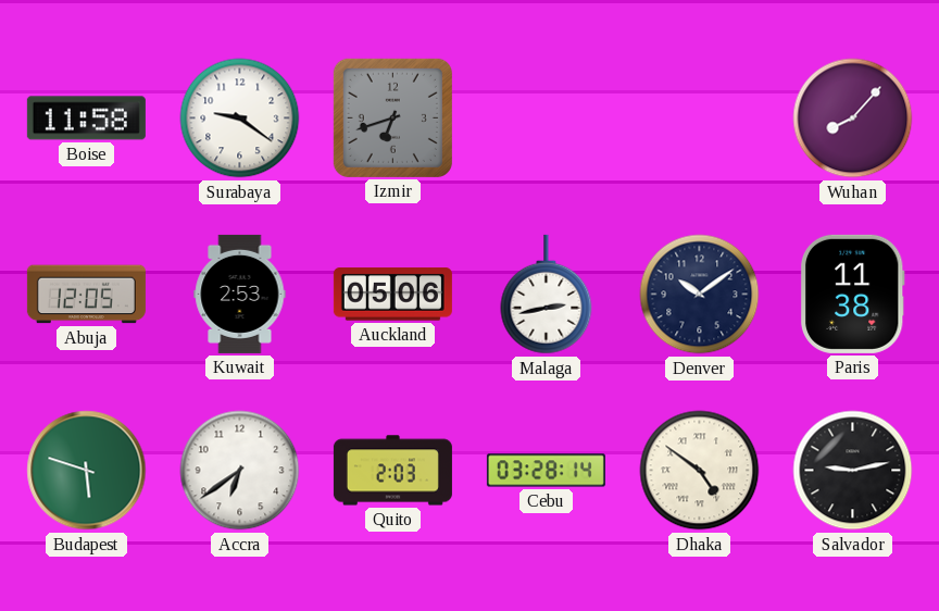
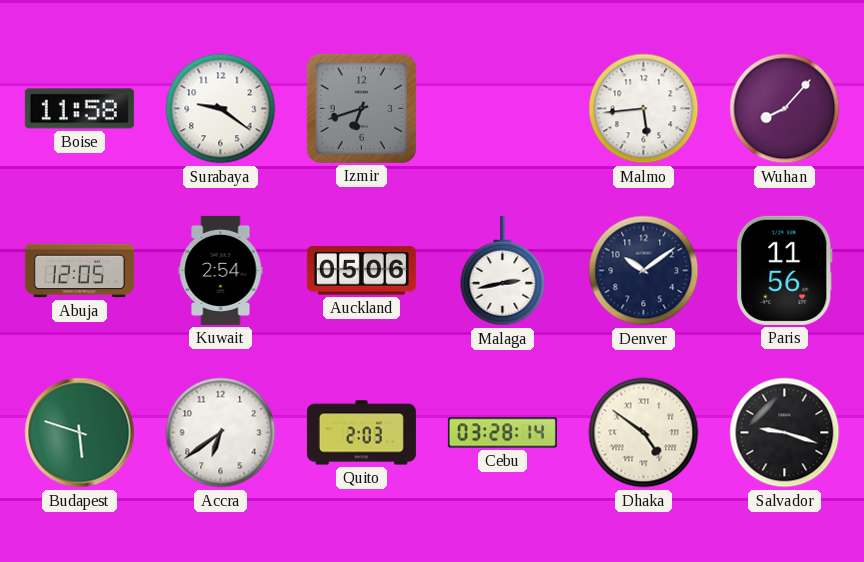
Malmo: none -> 5:44
Kuwait: 2:53 -> 2:54
Paris: 11:38 -> 11:56
Salvador: 9:13 -> 9:18
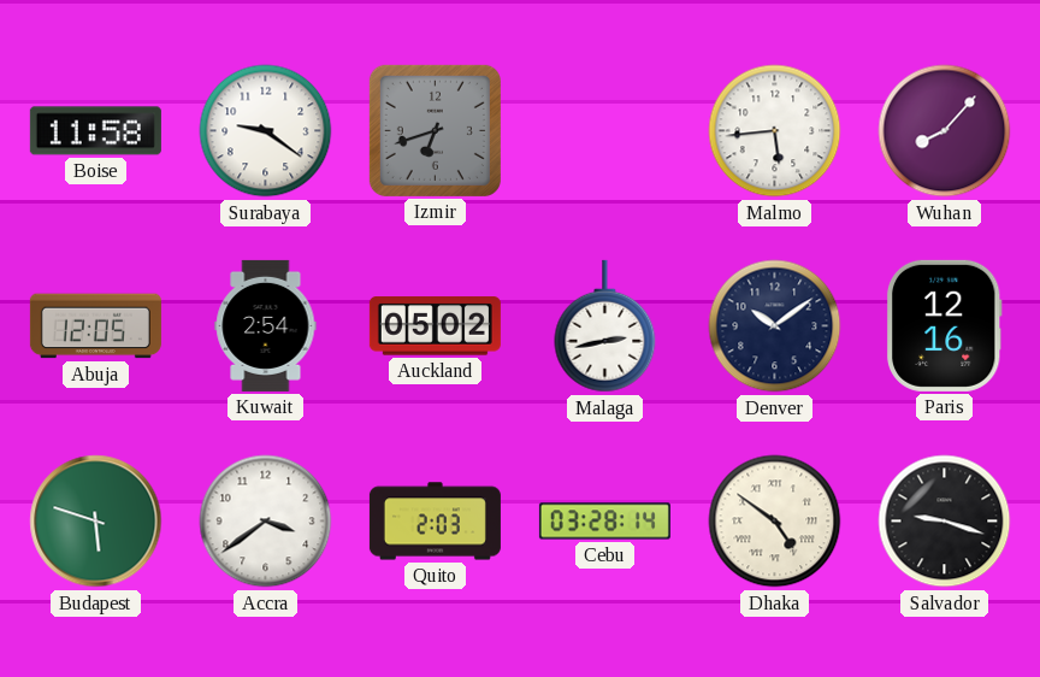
Auckland: 05:06 -> 05:02
Paris: 11:56 -> 12:16
Accra: 6:39 -> 3:39
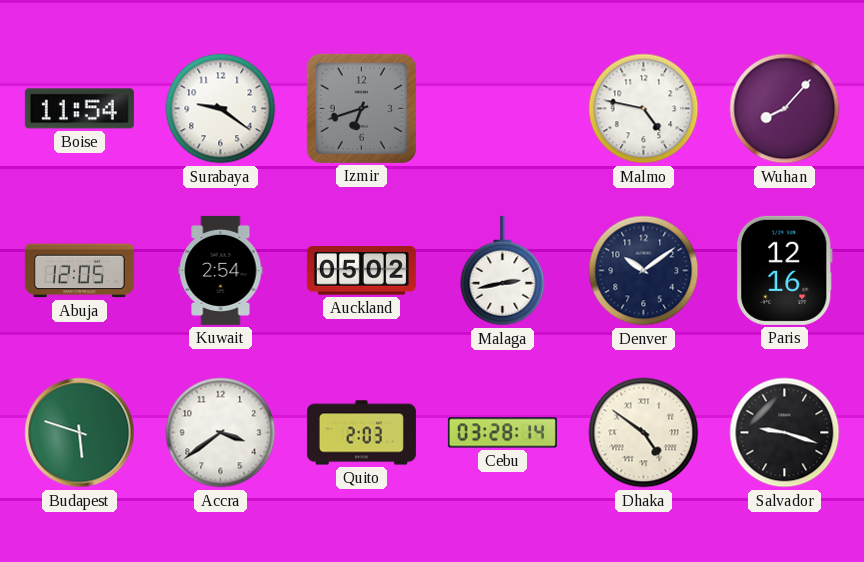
Boise: 11:58 -> 11:54
Malmo: 5:44 -> 4:47
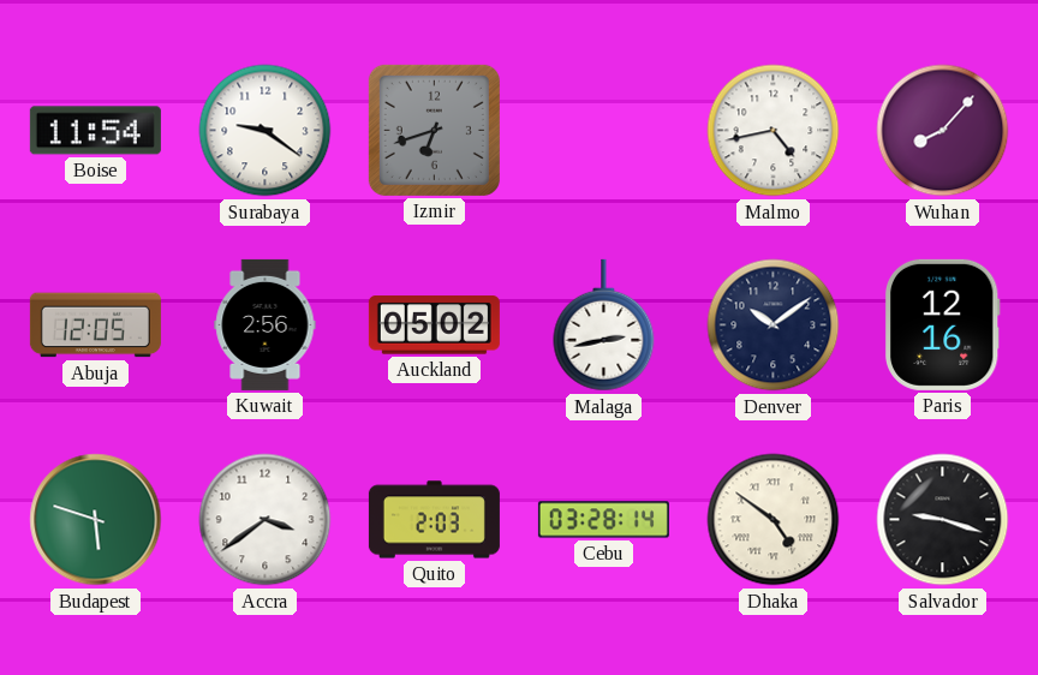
Malmo: 4:47 -> 4:43
Kuwait: 2:54 -> 2:56
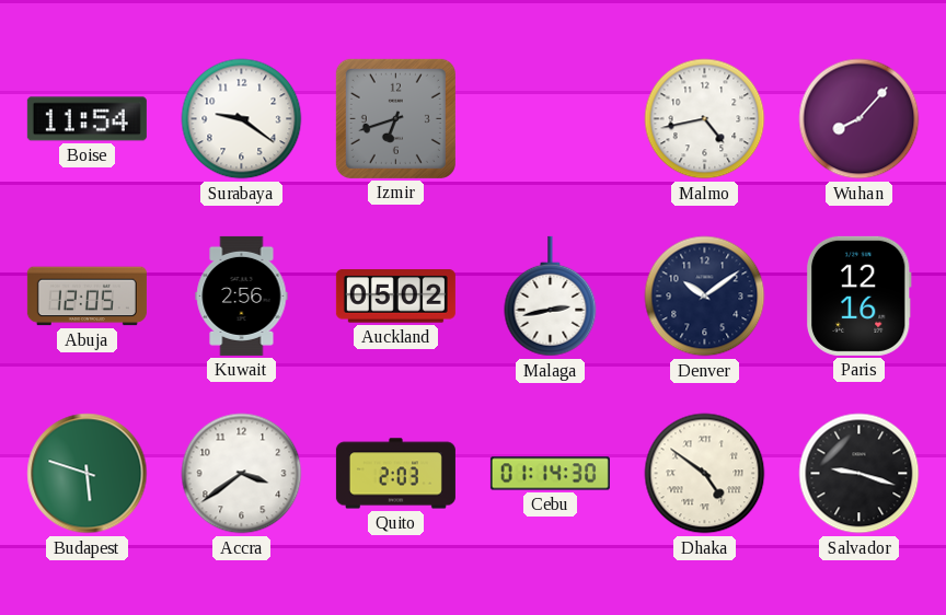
Cebu: 03:28 -> 01:14
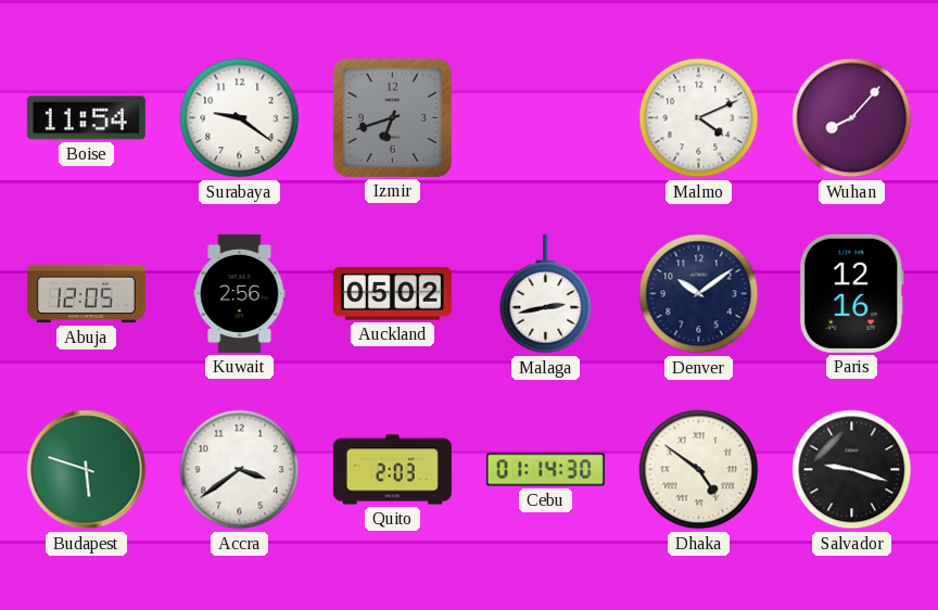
Malmo: 4:43 -> 4:11
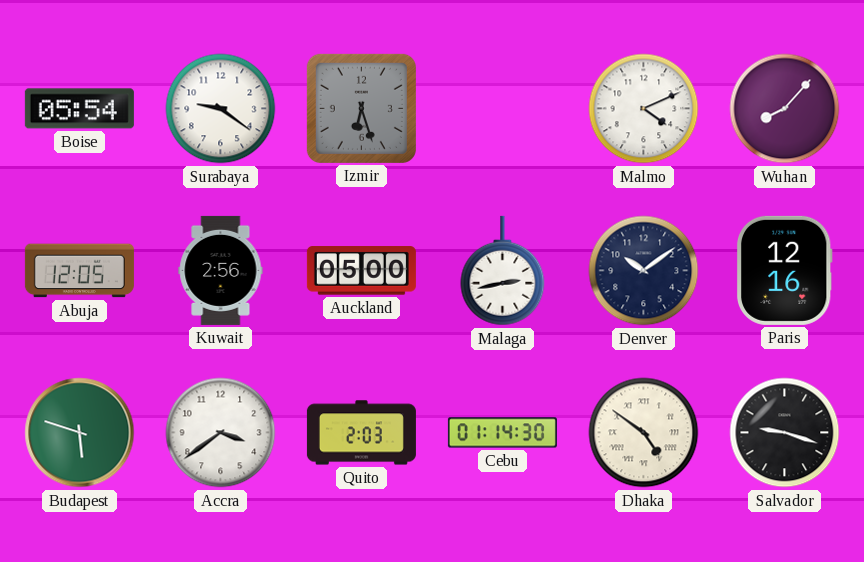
Boise: 11:54 -> 05:54
Izmir: 6:42 -> 6:27
Auckland: 05:02 -> 05:00
